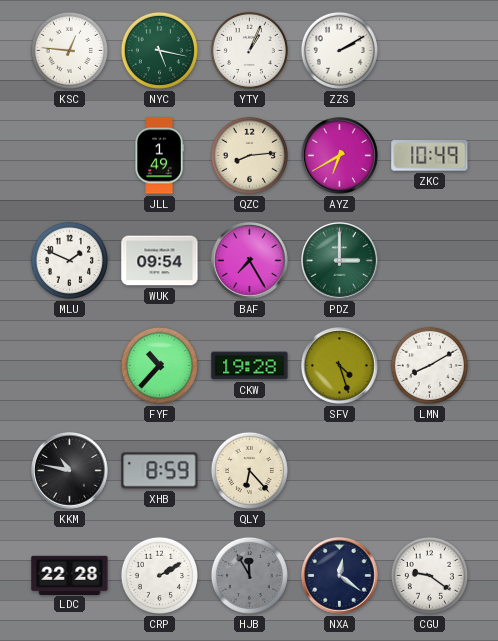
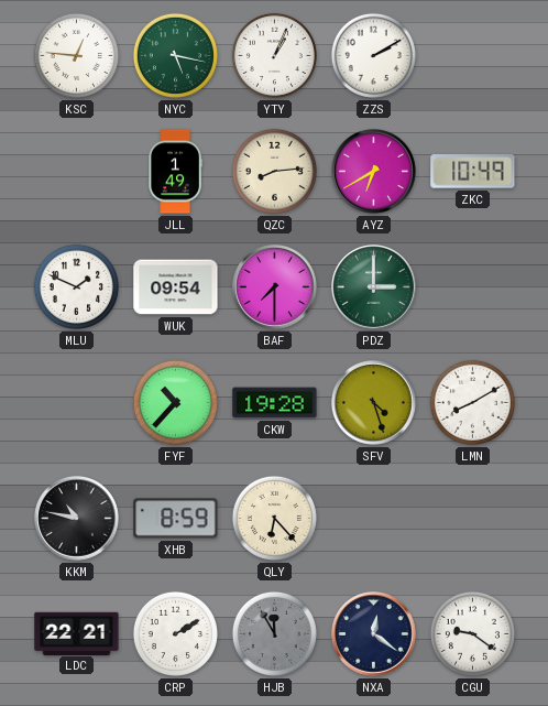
BAF: 7:25 -> 7:30
LDC: 22:28 -> 22:21
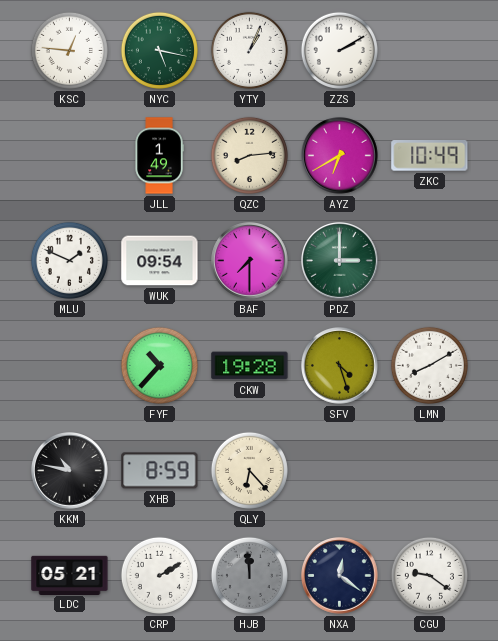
LDC: 22:21 -> 05:21
HJB: 11:55 -> 11:59
